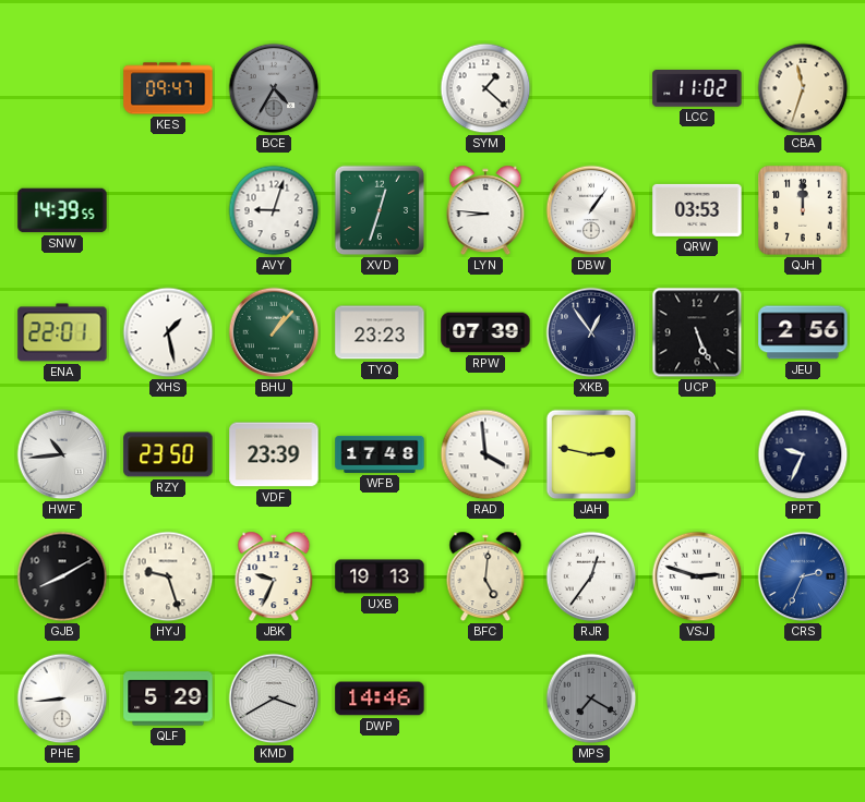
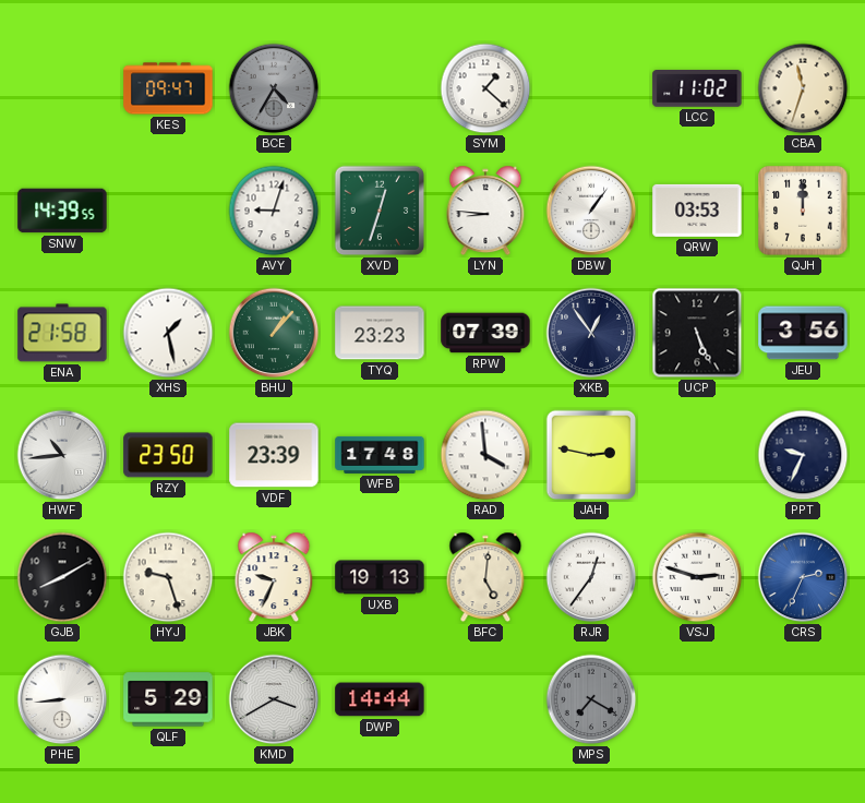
ENA: 22:01 -> 21:58
JEU: 2:56 -> 3:56
DWP: 14:46 -> 14:44
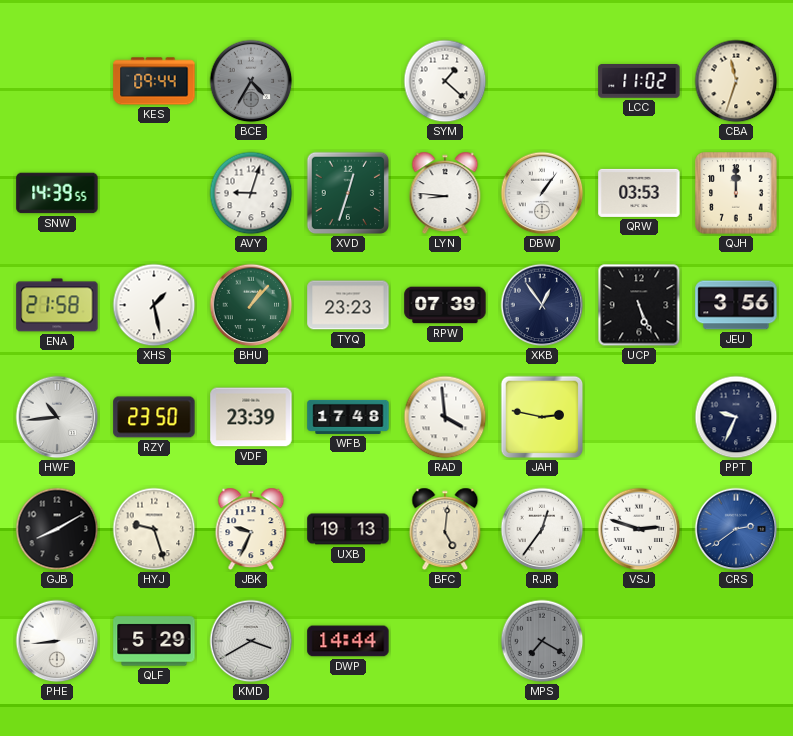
KES: 09:47 -> 09:44
CRS: 2:34 -> 2:39
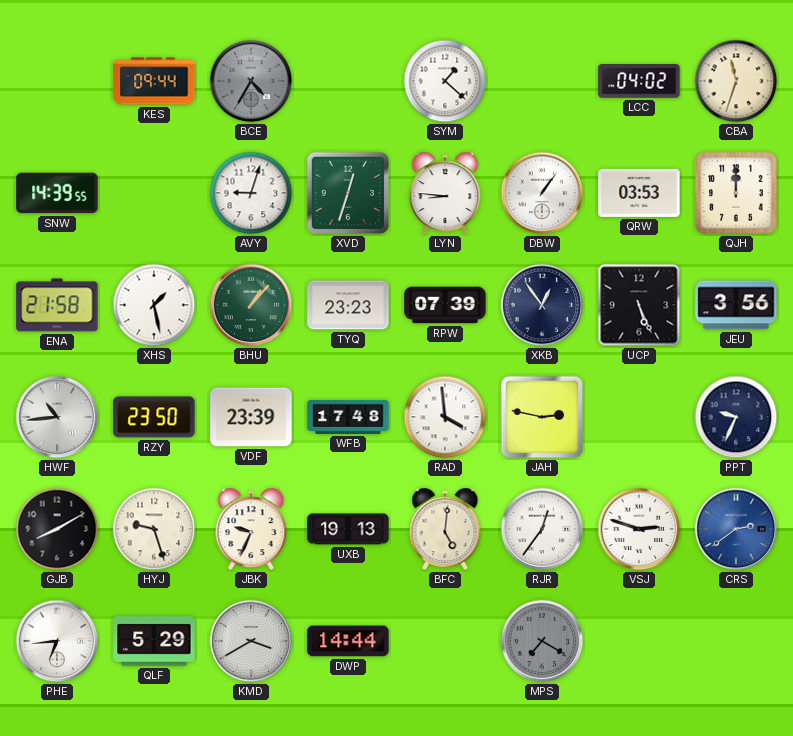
LCC: 11:02 -> 04:02
PHE: 8:44 -> 6:44
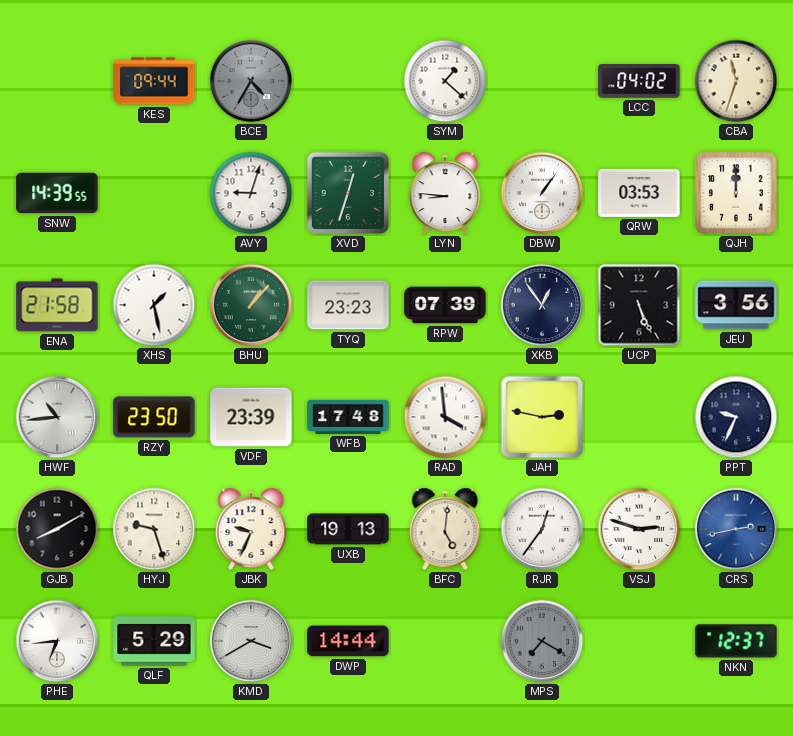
CRS: 2:39 -> 2:43
NKN: none -> 12:37
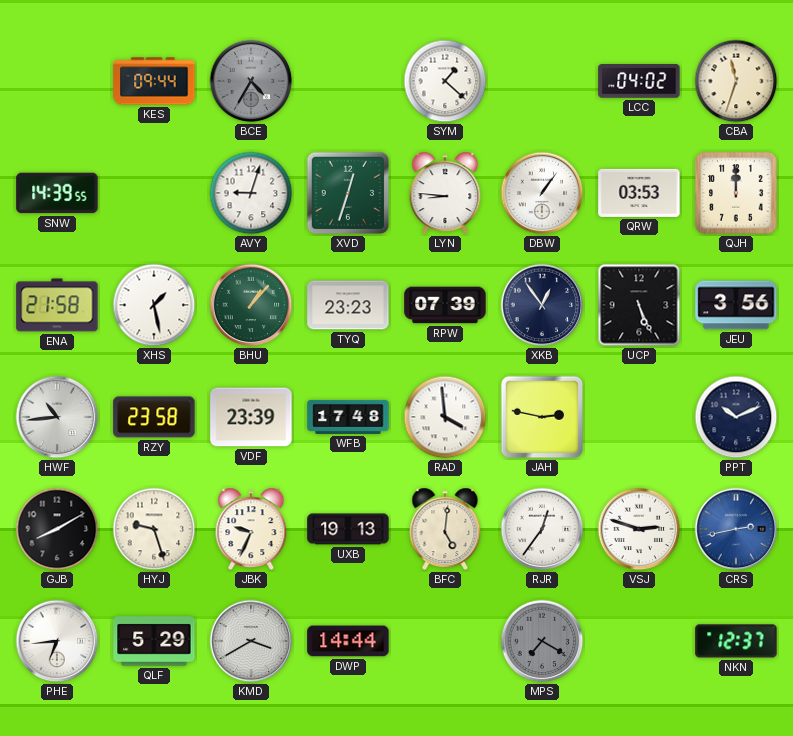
RZY: 23:50 -> 23:58
PPT: 9:34 -> 10:11
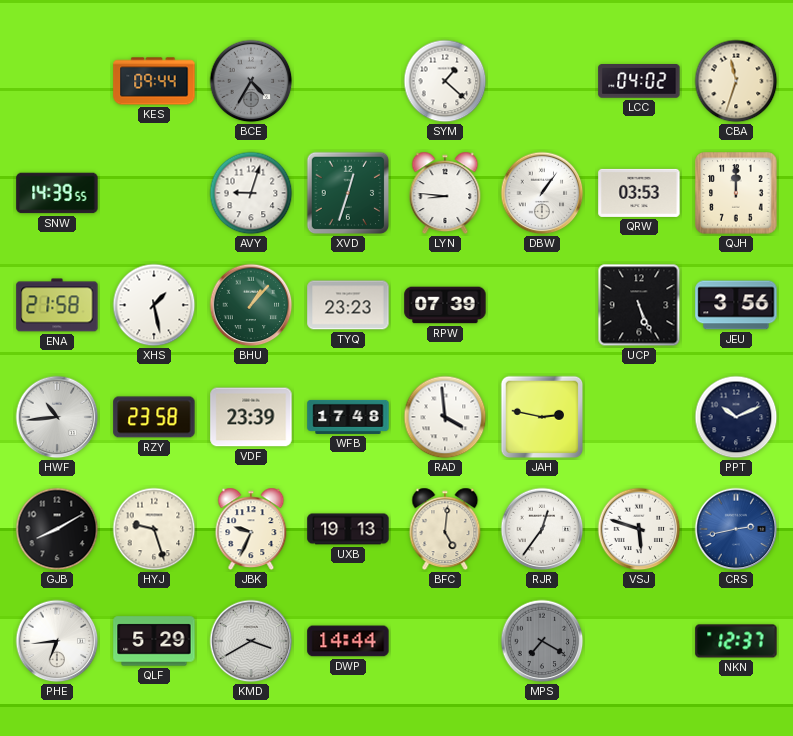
XKB: 12:54 -> none
VSJ: 2:48 -> 5:48
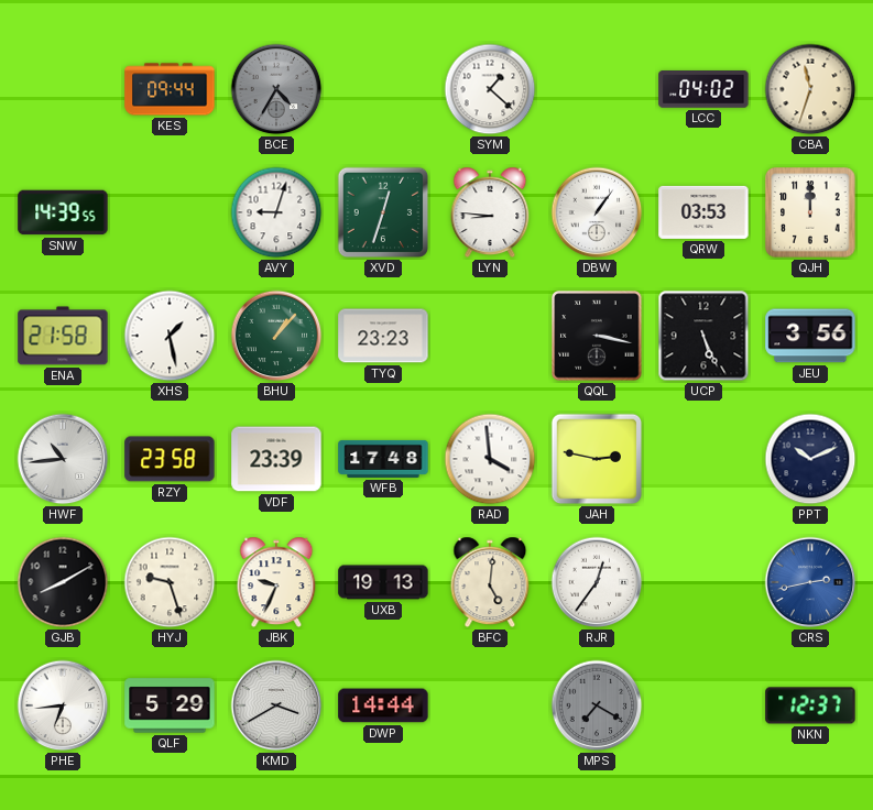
RPW: 07:39 -> none
QQL: none -> 3:17
VSJ: 5:48 -> none
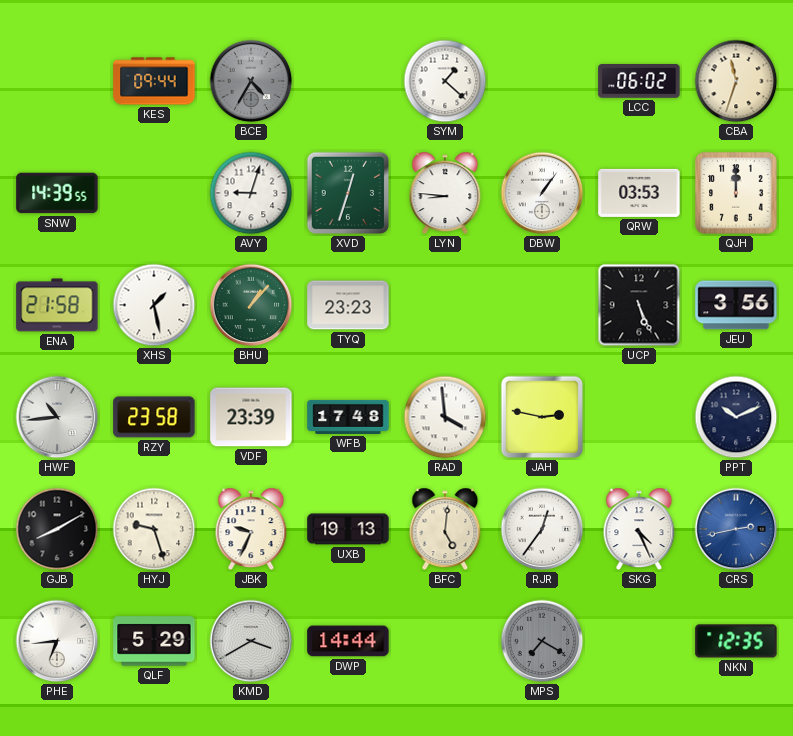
LCC: 04:02 -> 06:02
QQL: 3:17 -> none
SKG: none -> 4:26
NKN: 12:37 -> 12:35
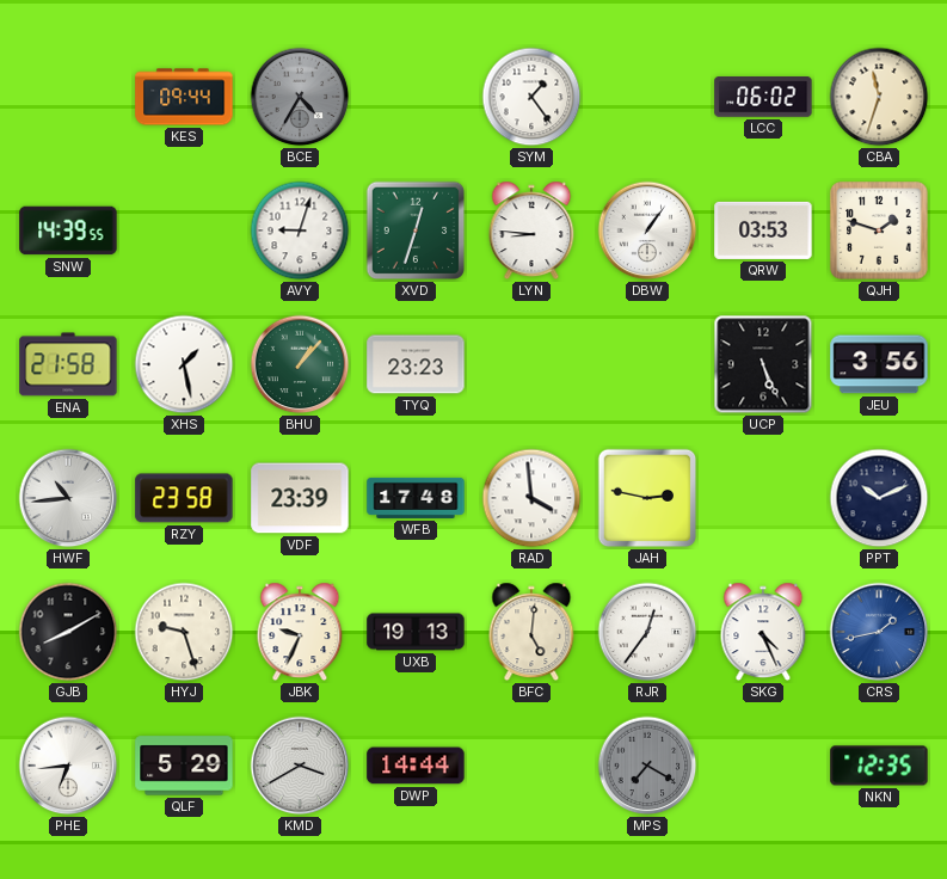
SYM: 1:22 -> 1:24
QJH: 12:00 -> 1:48
CRS: 2:43 -> 1:43
